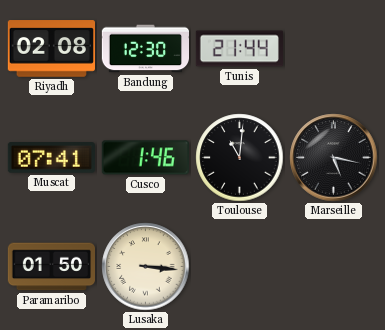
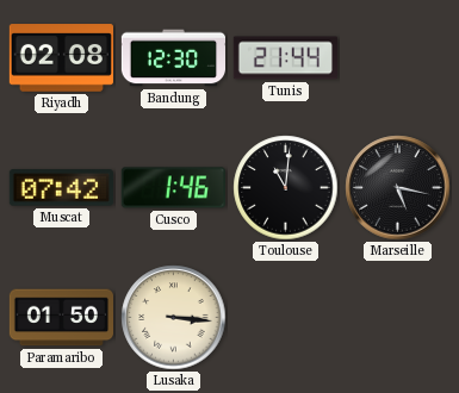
Muscat: 07:41 -> 07:42
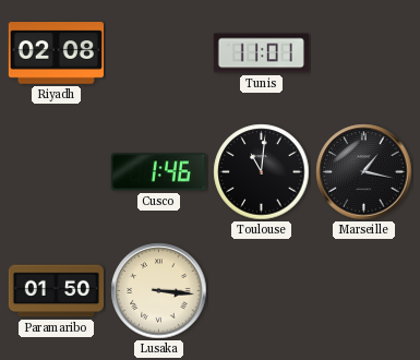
Bandung: 12:30 -> none
Tunis: 21:44 -> 11:01
Muscat: 07:42 -> none
Marseille: 5:17 -> 1:17
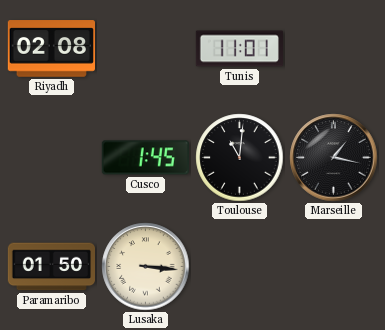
Cusco: 1:46 -> 1:45
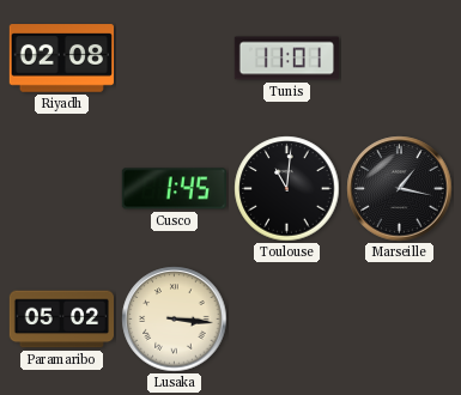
Paramaribo: 01:50 -> 05:02
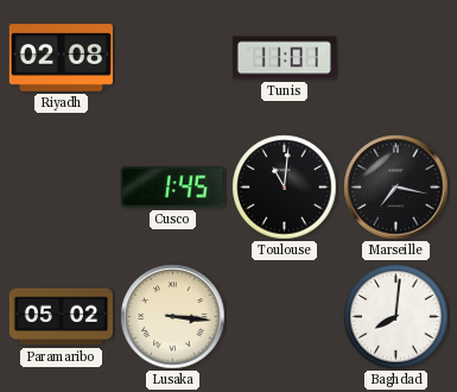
Marseille: 1:17 -> 7:17
Baghdad: none -> 8:01
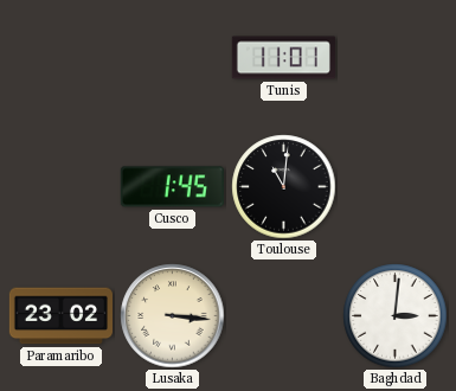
Riyadh: 02:08 -> none
Marseille: 7:17 -> none
Paramaribo: 05:02 -> 23:02
Baghdad: 8:01 -> 3:01
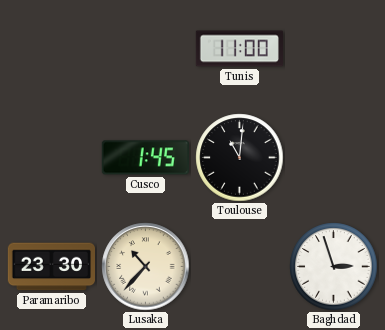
Tunis: 11:01 -> 11:00
Paramaribo: 23:02 -> 23:30
Lusaka: 3:16 -> 10:37
Baghdad: 3:01 -> 2:57
